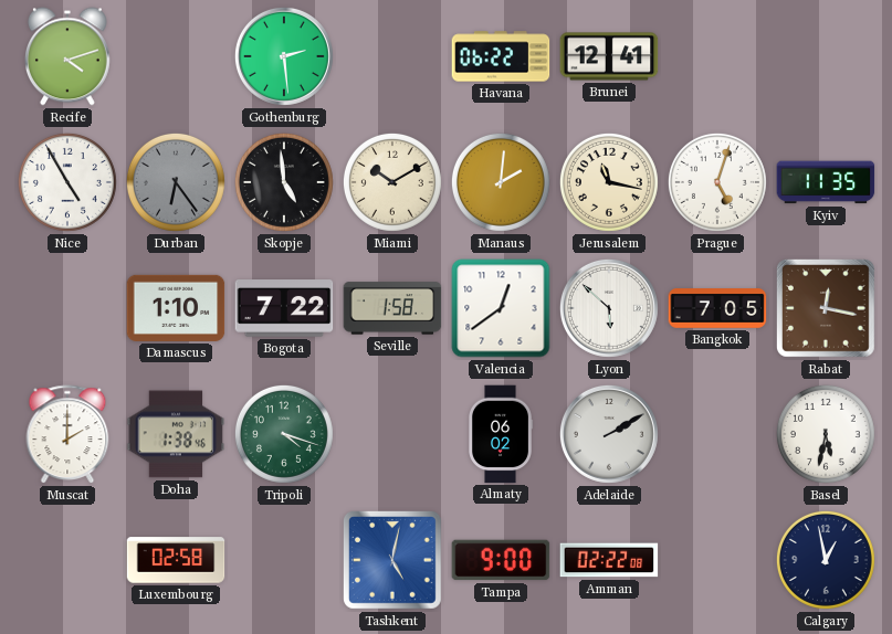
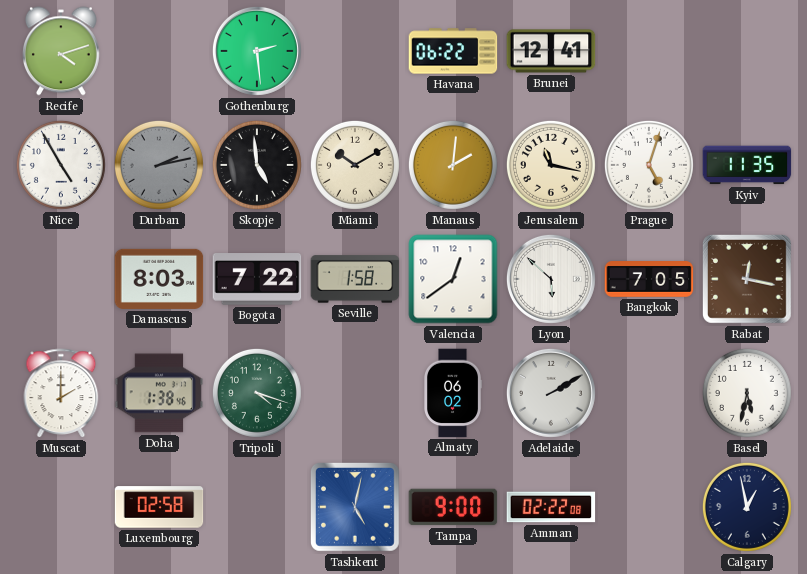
Durban: 6:24 -> 2:13
Damascus: 1:10 -> 8:03
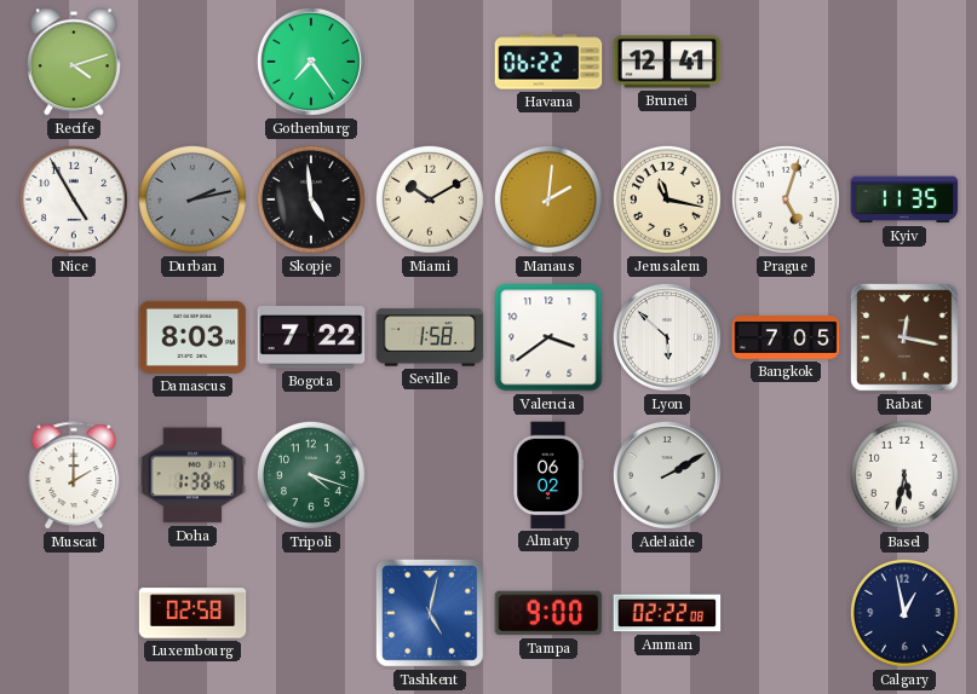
Gothenburg: 2:29 -> 7:24
Valencia: 12:39 -> 3:39
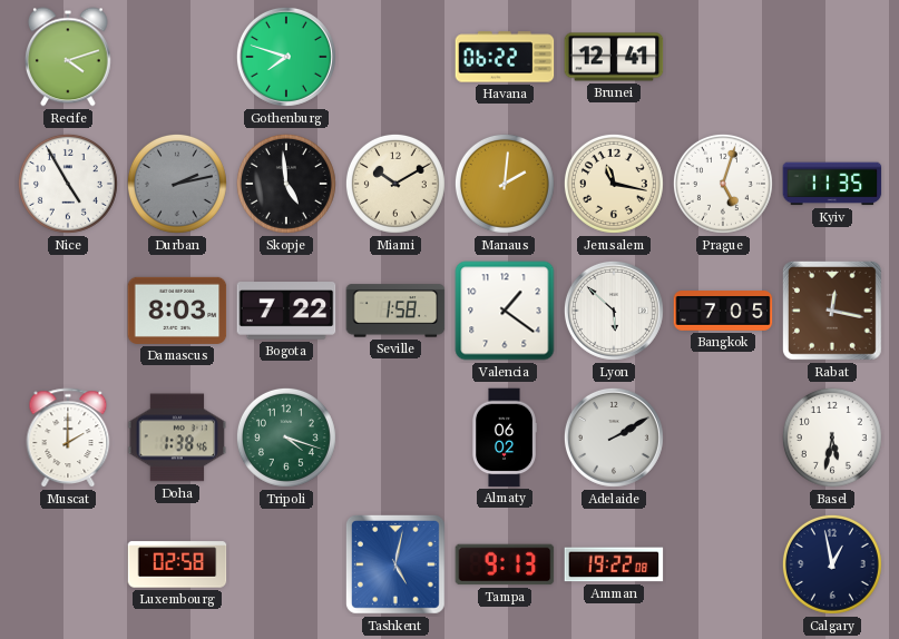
Gothenburg: 7:24 -> 7:48
Valencia: 3:39 -> 1:21
Tampa: 9:00 -> 9:13
Amman: 02:22 -> 19:22
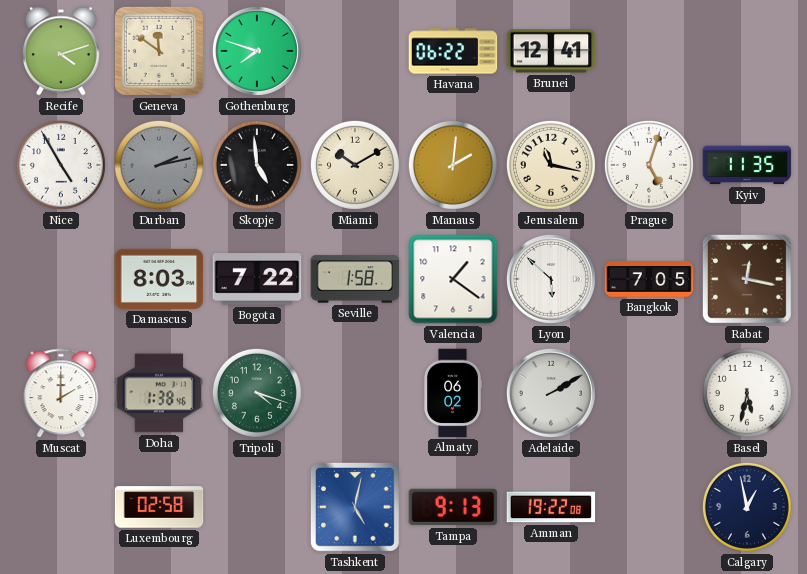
Geneva: none -> 11:51
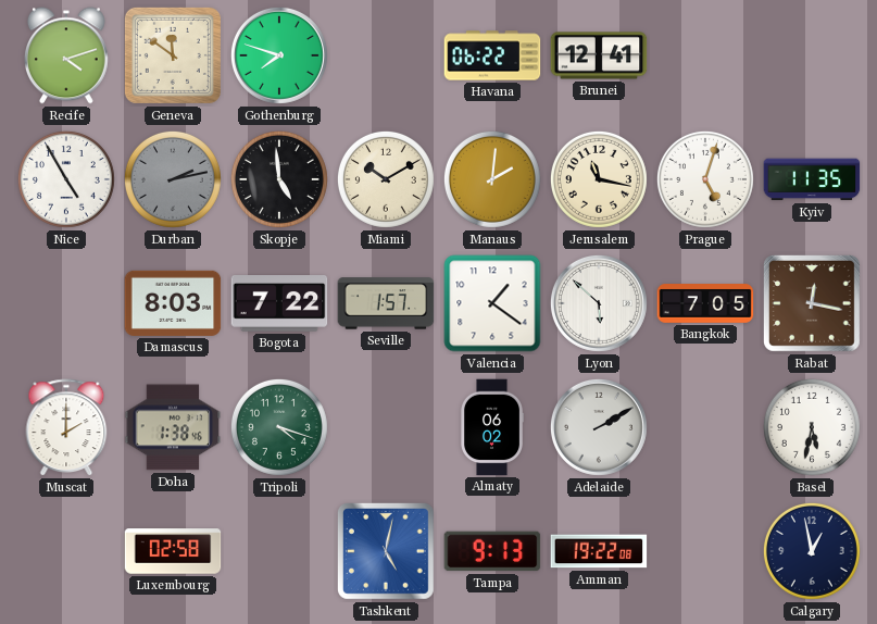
Seville: 1:58 -> 1:57
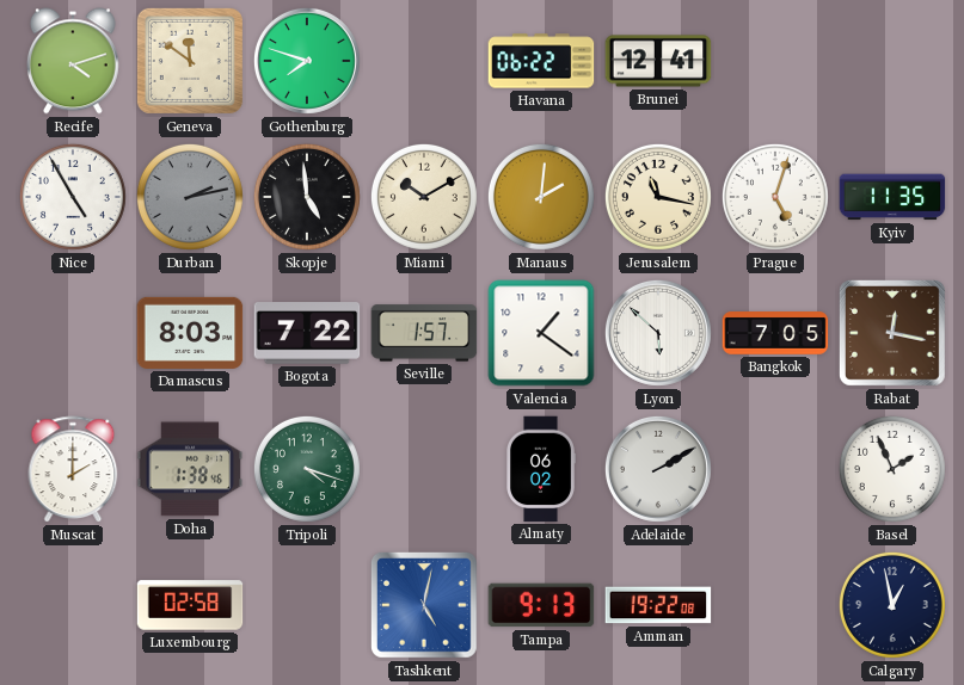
Basel: 5:32 -> 1:56
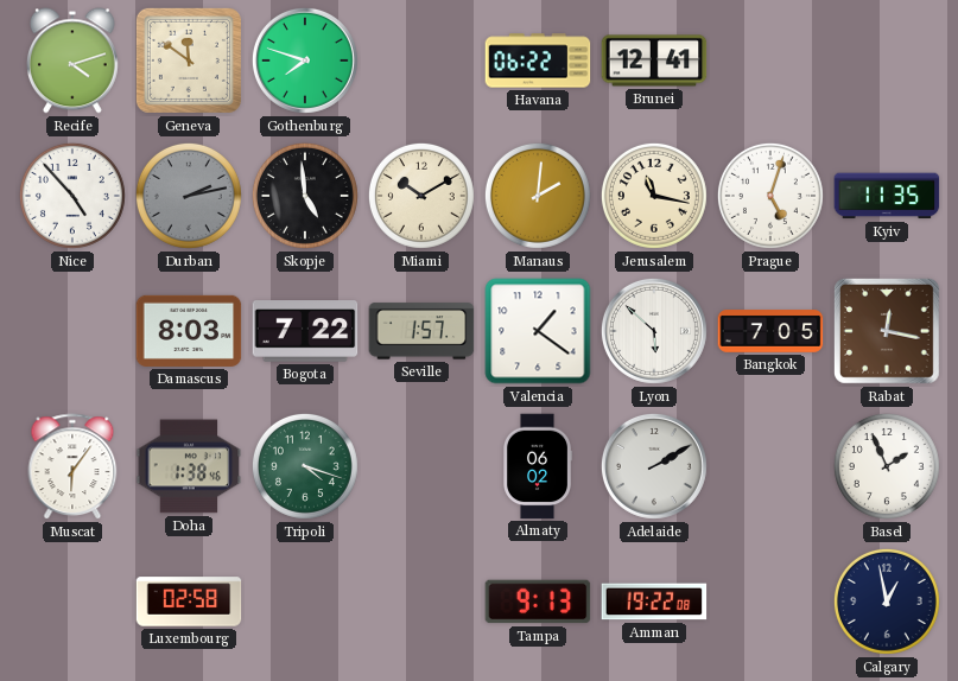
Nice: 4:55 -> 4:53
Muscat: 2:00 -> 6:06
Tashkent: 5:02 -> none
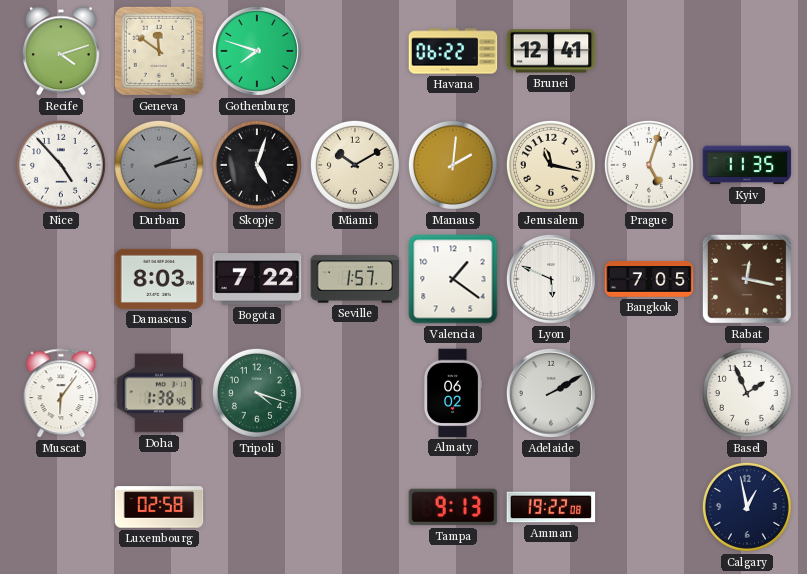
Skopje: 4:59 -> 5:03
Lyon: 5:52 -> 5:49
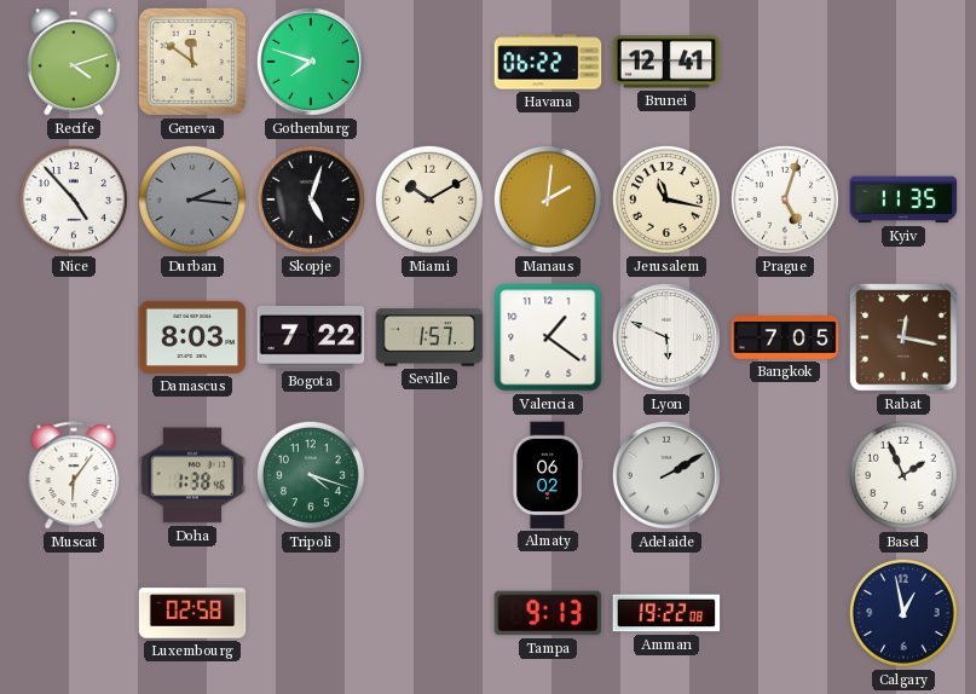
Durban: 2:13 -> 2:16
